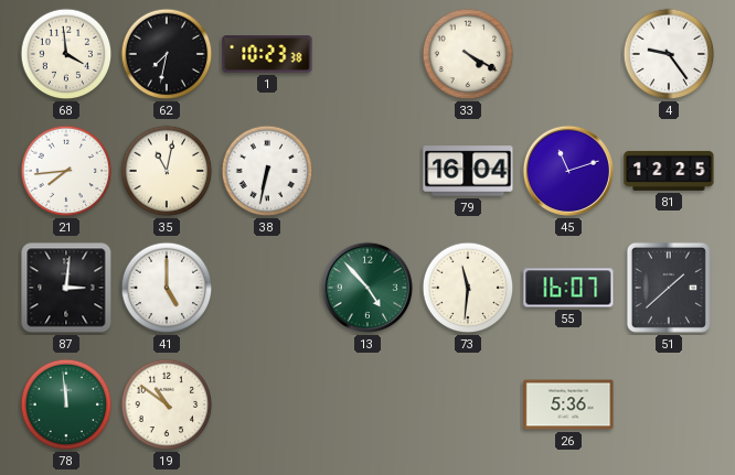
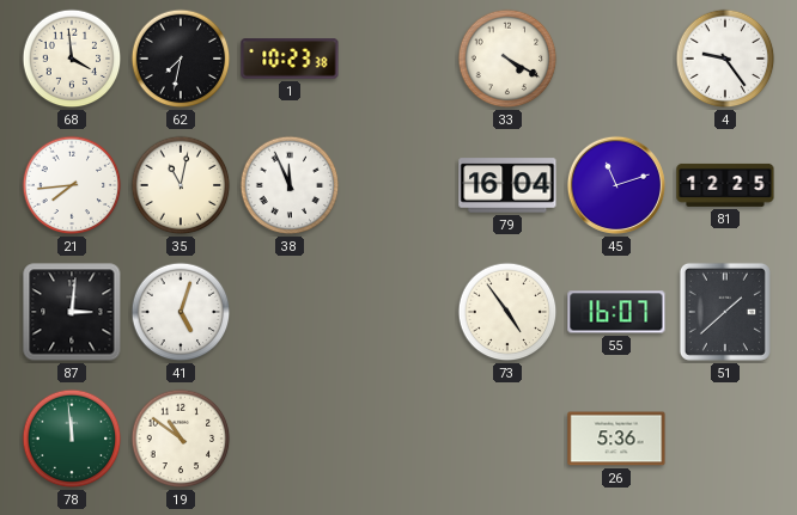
38: 6:32 -> 11:56
41: 5:00 -> 5:03
13: 4:53 -> none
73: 11:31 -> 4:54
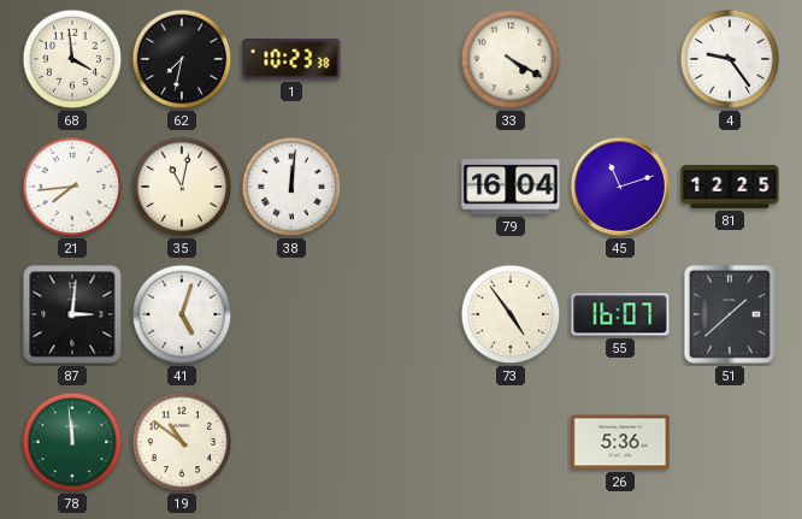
38: 11:56 -> 12:01
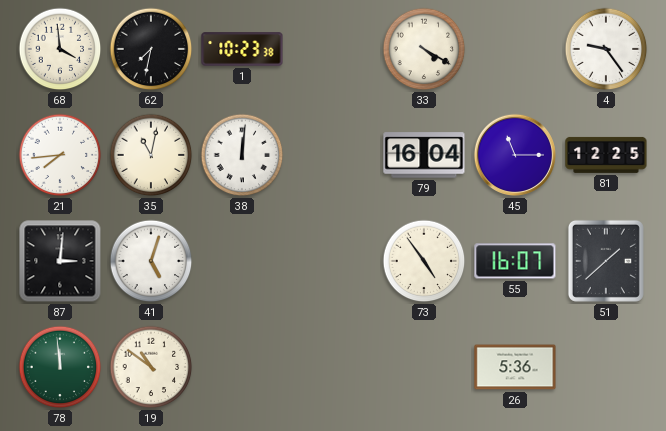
45: 11:12 -> 11:15
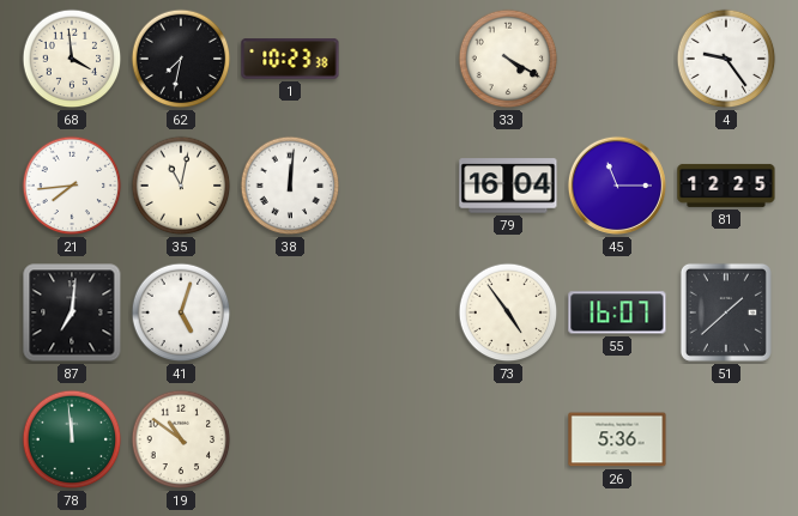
87: 3:01 -> 7:01
